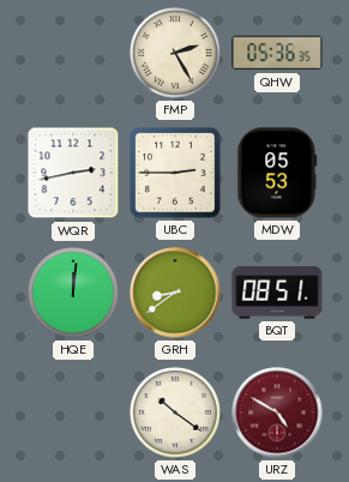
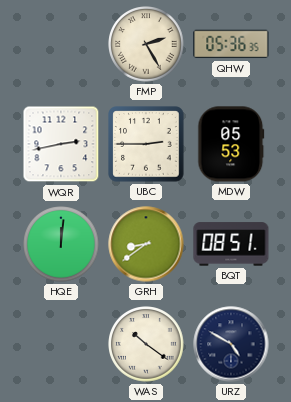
URZ dial: burgundy -> navy
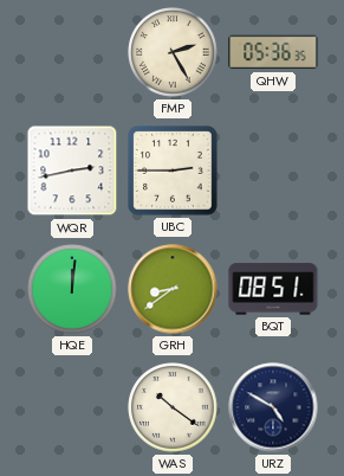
MDW: 05:53 -> none
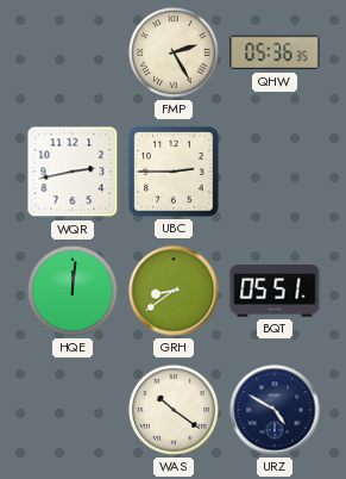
BQT: 08:51 -> 05:51
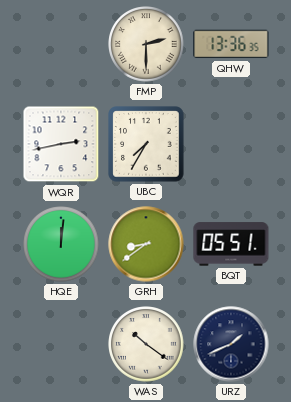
FMP: 2:25 -> 2:30
QHW: 05:36 -> 13:36
UBC: 2:45 -> 7:35
URZ: 4:50 -> 1:41
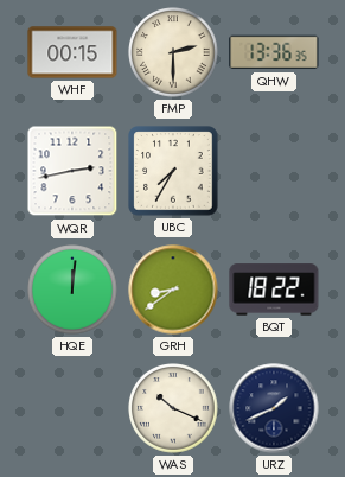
WHF: none -> 00:15
BQT: 05:51 -> 18:22
WAS: 10:21 -> 10:19
